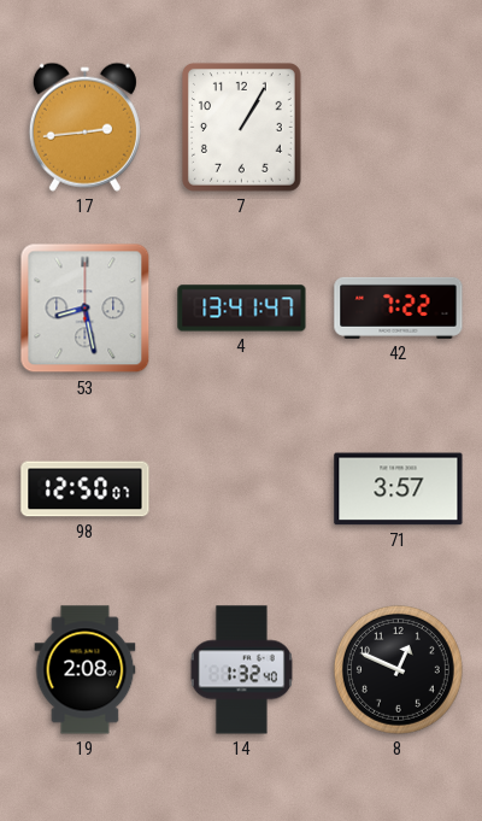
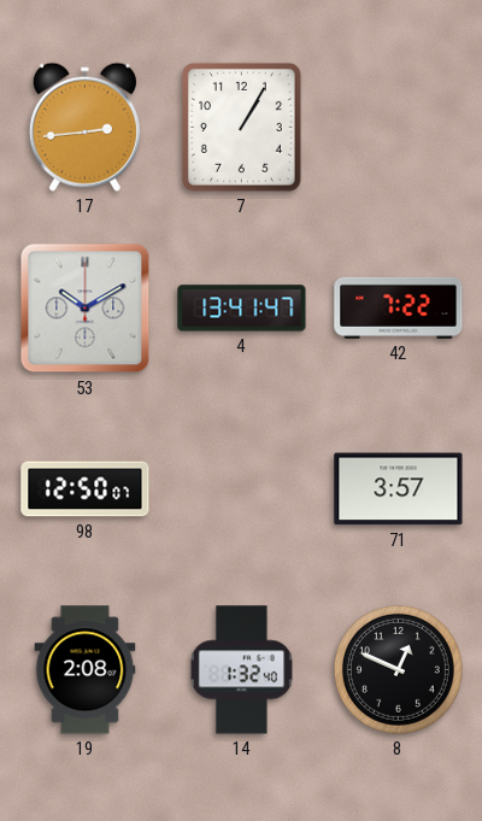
53: 8:28 -> 10:10
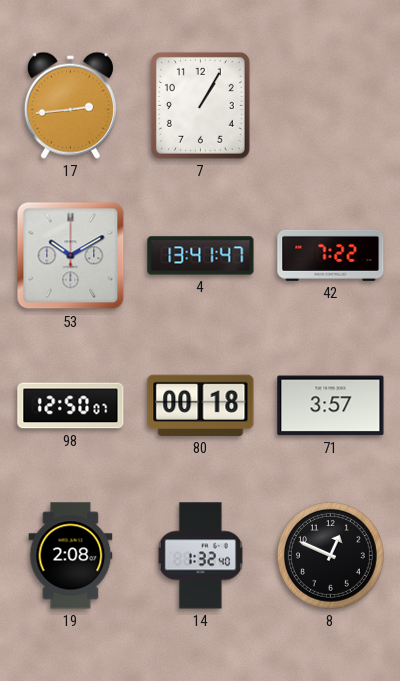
80: none -> 00:18
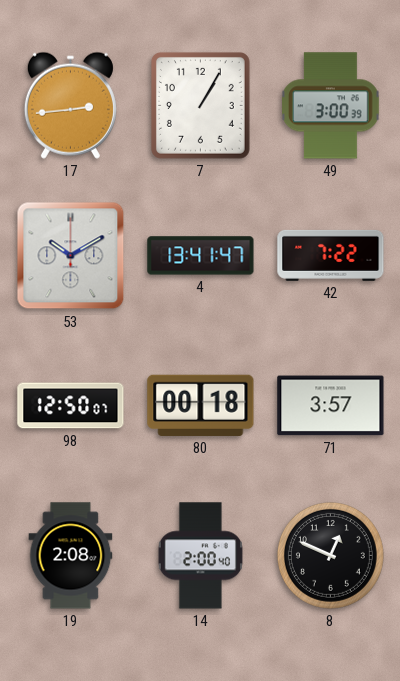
49: none -> 3:00
14: 1:32 -> 2:00
